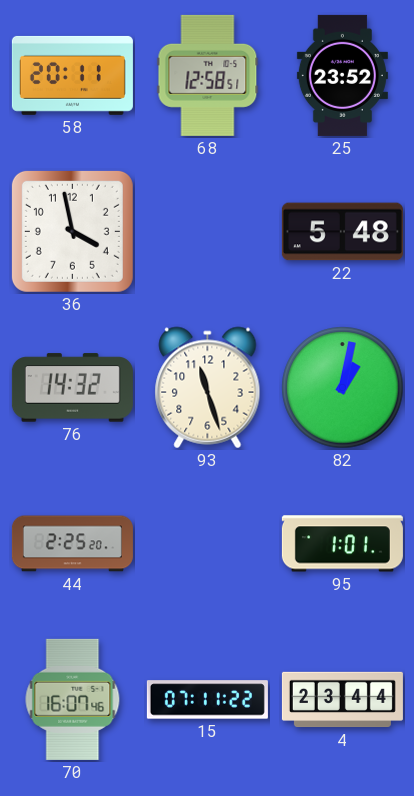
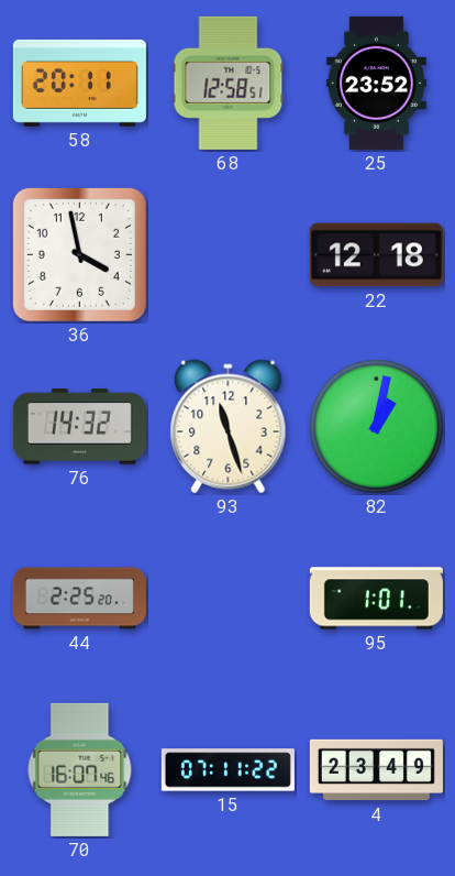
22: 5:48 -> 12:18
4: 23:44 -> 23:49
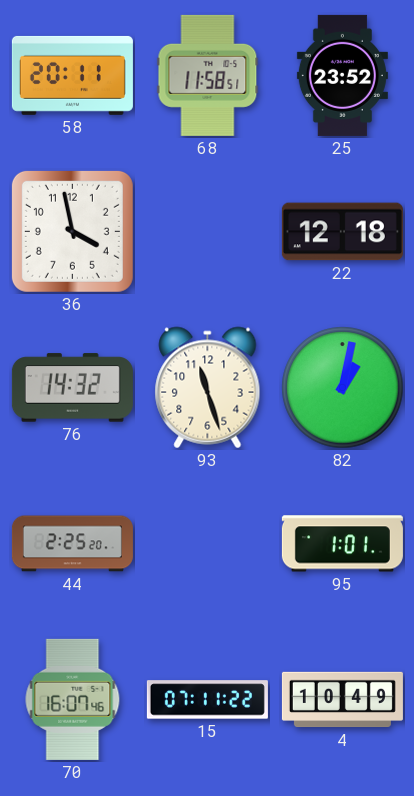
68: 12:58 -> 11:58
4: 23:49 -> 10:49
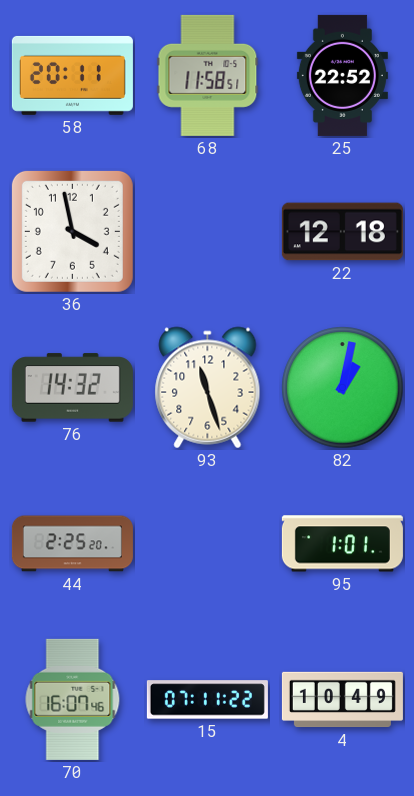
25: 23:52 -> 22:52
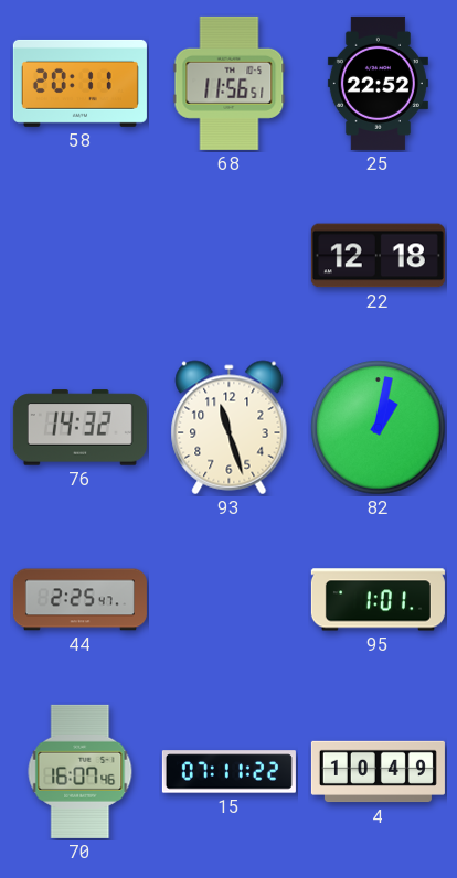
68: 11:58 -> 11:56
36: 3:58 -> none
44: 2:25:20 -> 2:25:47
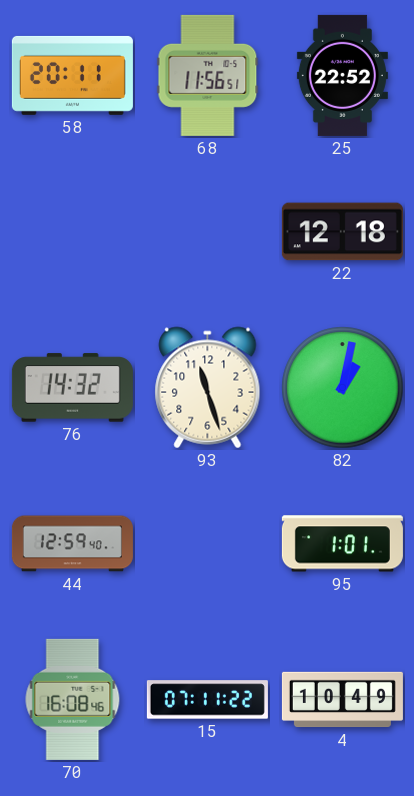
44: 2:25 -> 12:59
70: 16:07 -> 16:08
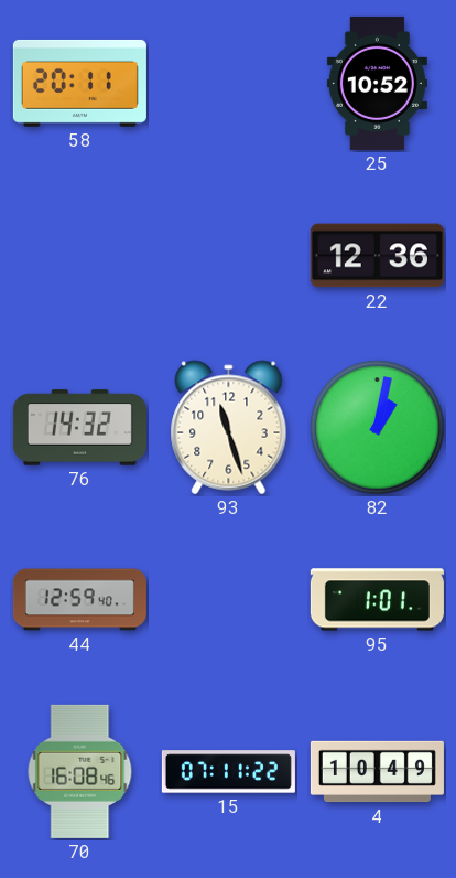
68: 11:56 -> none
25: 22:52 -> 10:52
22: 12:18 -> 12:36
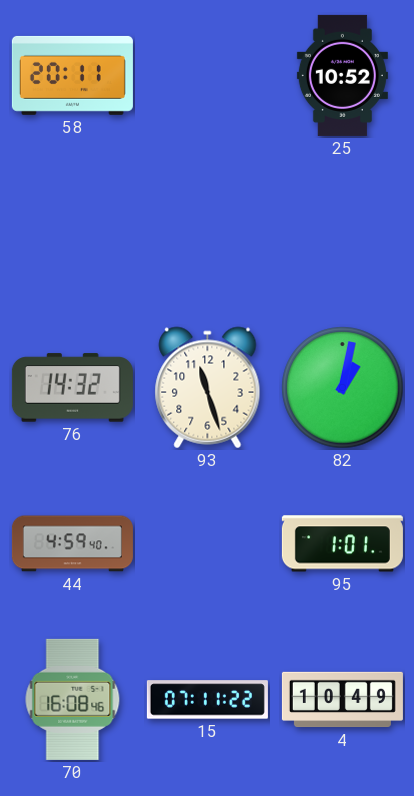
22: 12:36 -> none
44: 12:59 -> 4:59
